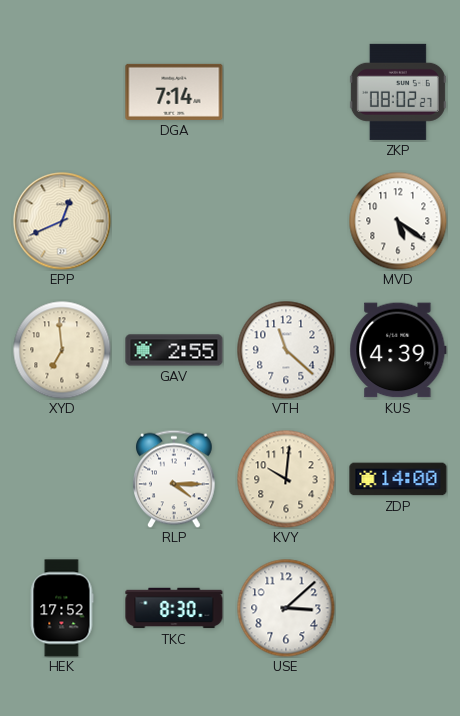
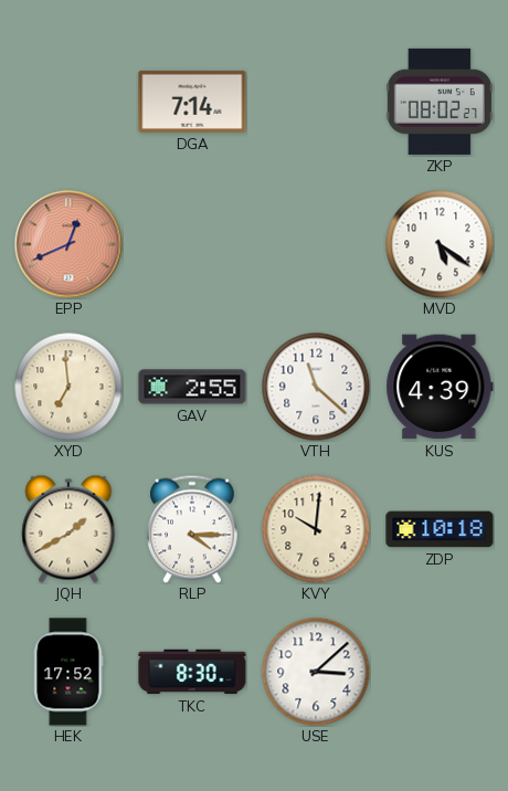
EPP dial: cream -> salmon
JQH: none -> 1:40
ZDP: 14:00 -> 10:18
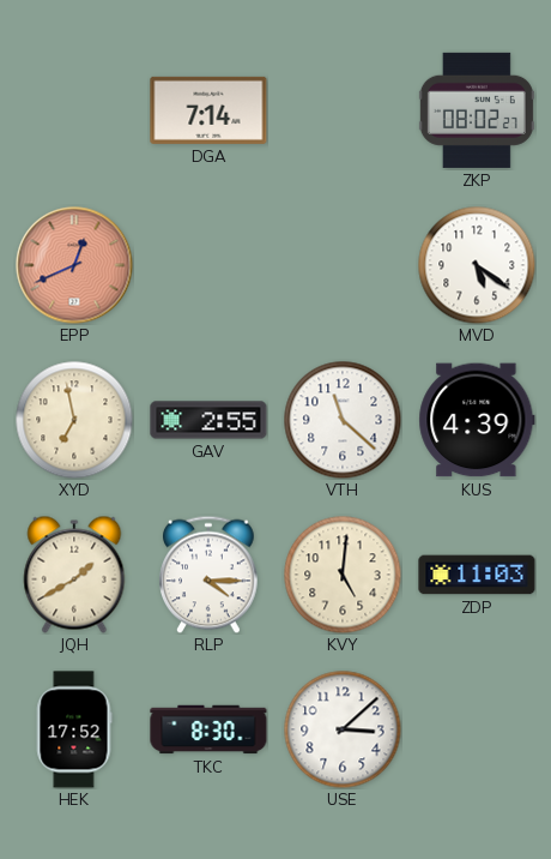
XYD: 6:59 -> 6:58
KVY: 10:01 -> 5:01
ZDP: 10:18 -> 11:03
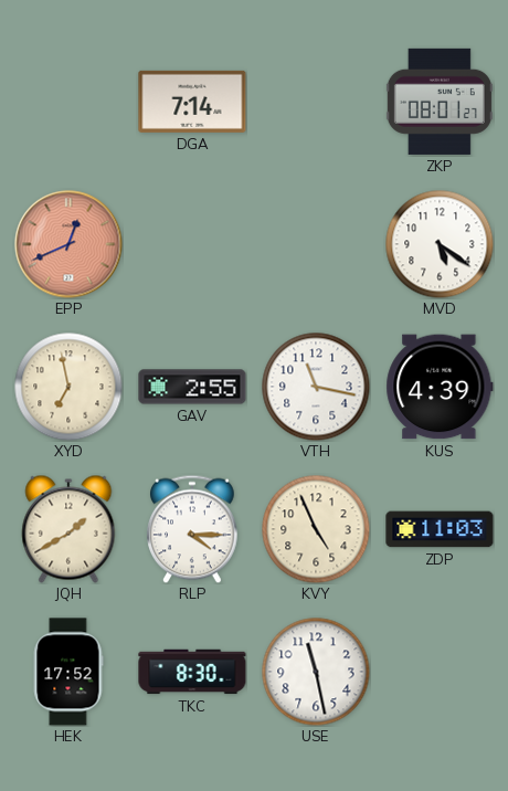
ZKP: 08:02 -> 08:01
VTH: 11:22 -> 11:17
KVY: 5:01 -> 4:56
USE: 3:08 -> 11:28
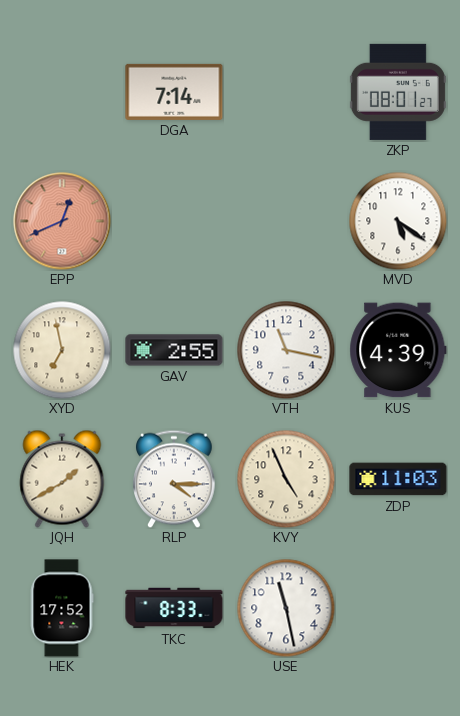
TKC: 8:30 -> 8:33
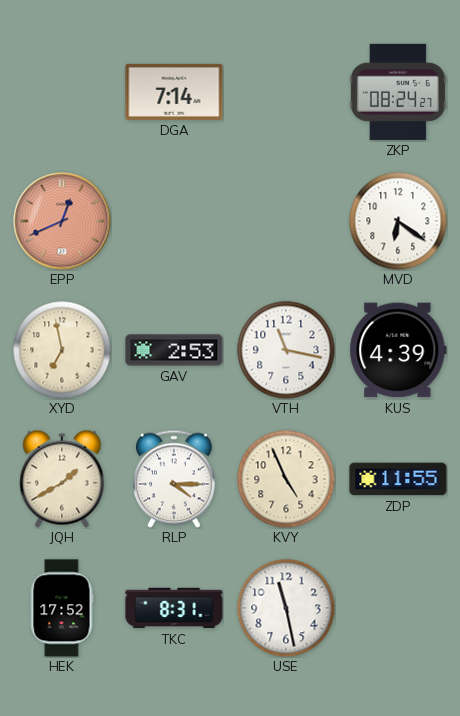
ZKP: 08:01 -> 08:24
MVD: 5:21 -> 6:21
GAV: 2:55 -> 2:53
ZDP: 11:03 -> 11:55
TKC: 8:33 -> 8:31
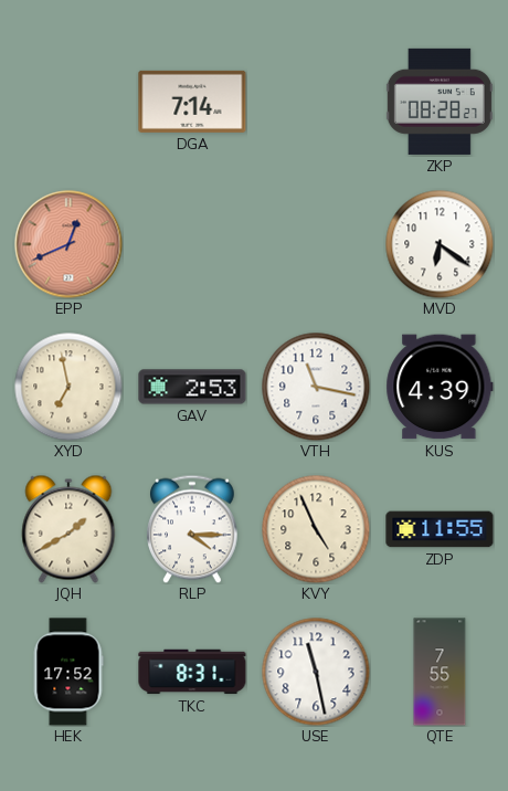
ZKP: 08:24 -> 08:28
QTE: none -> 7:55
